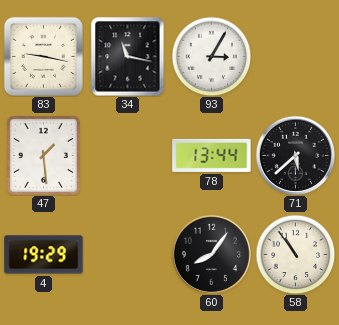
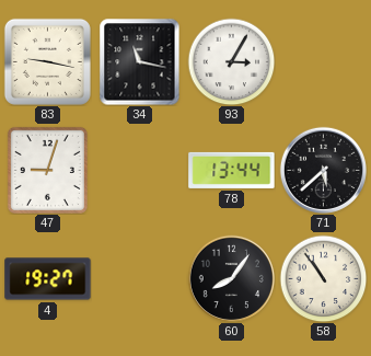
47: 1:29 -> 9:03
4: 19:29 -> 19:27
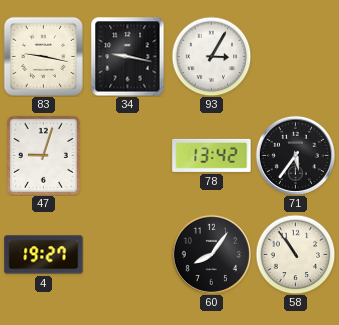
34: 11:17 -> 9:17
78: 13:44 -> 13:42
71: 5:38 -> 5:36
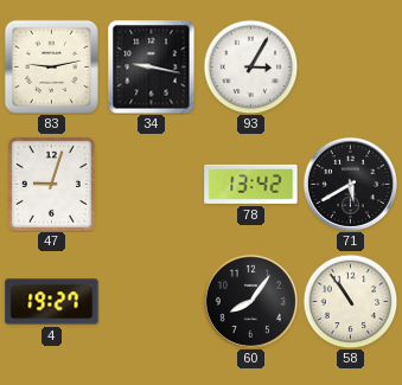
83: 9:17 -> 9:13
71: 5:36 -> 5:40
